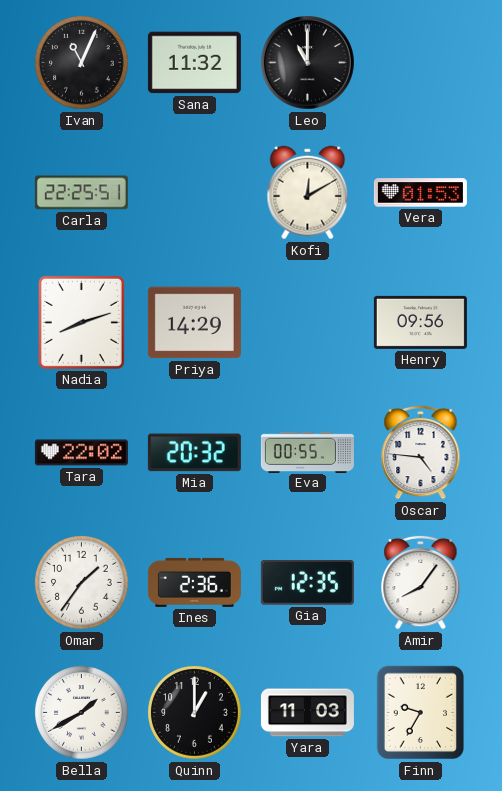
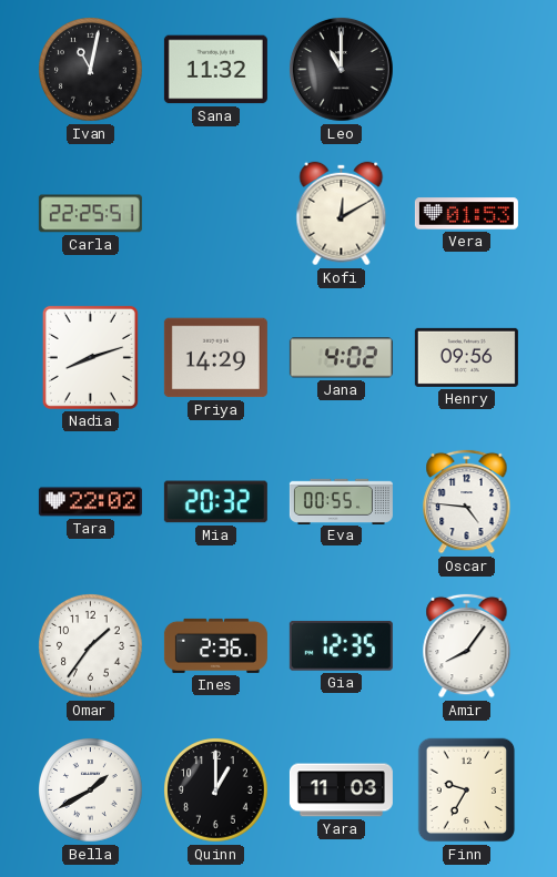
Ivan: 11:04 -> 11:02
Jana: none -> 4:02
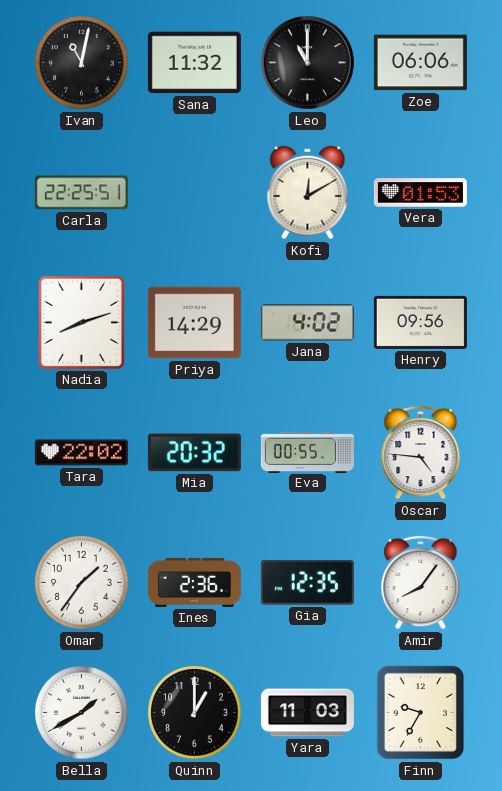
Zoe: none -> 06:06
